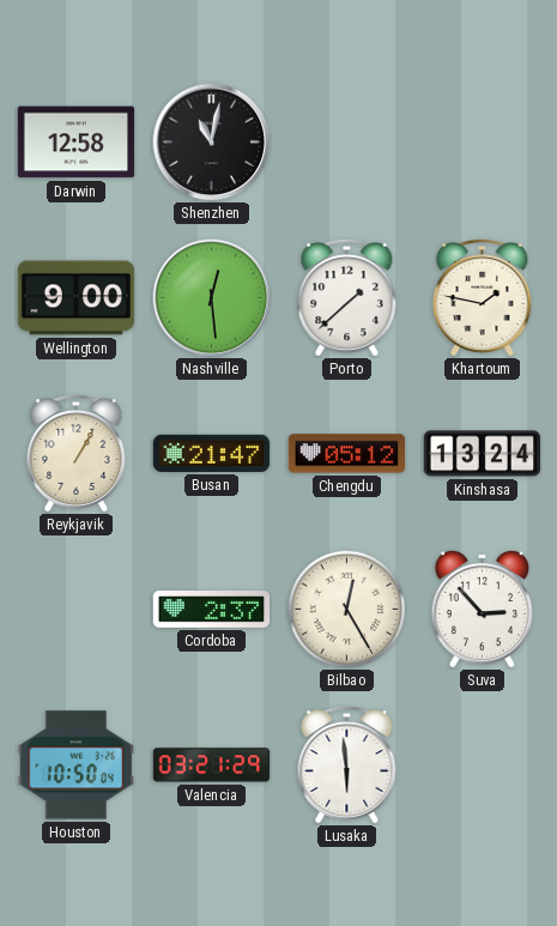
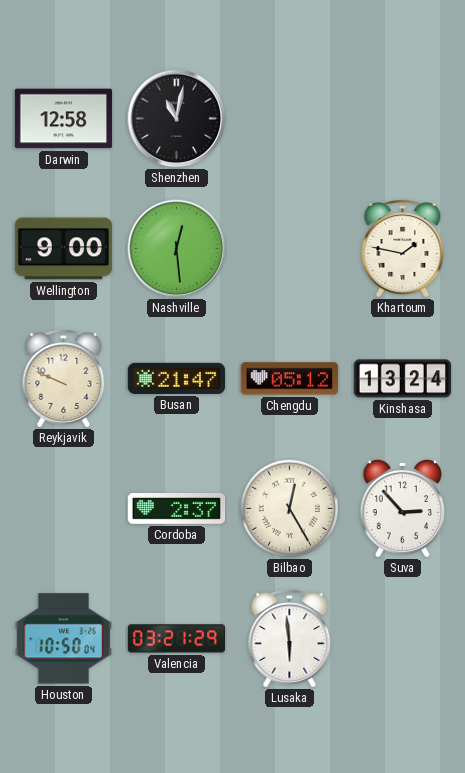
Porto: 1:38 -> none
Reykjavik: 1:05 -> 9:49
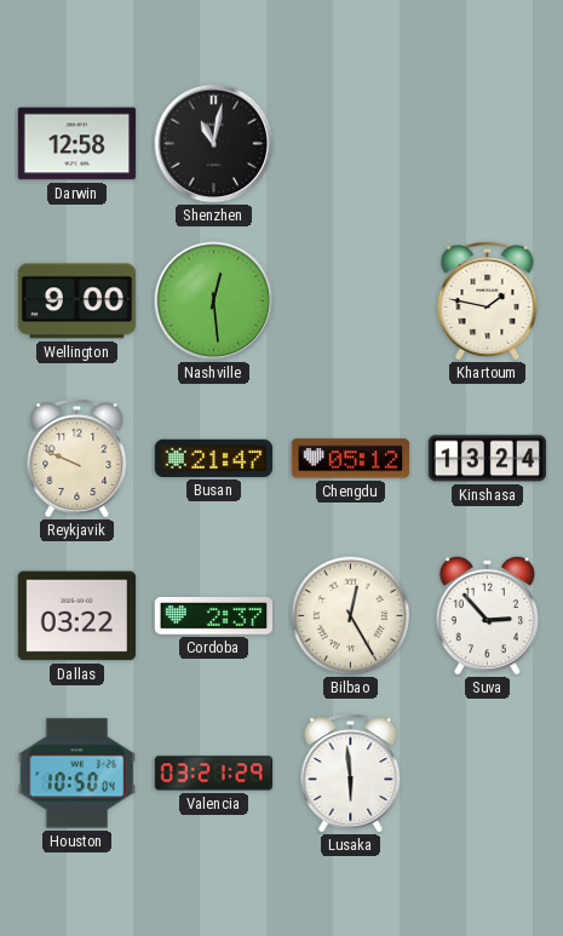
Dallas: none -> 03:22
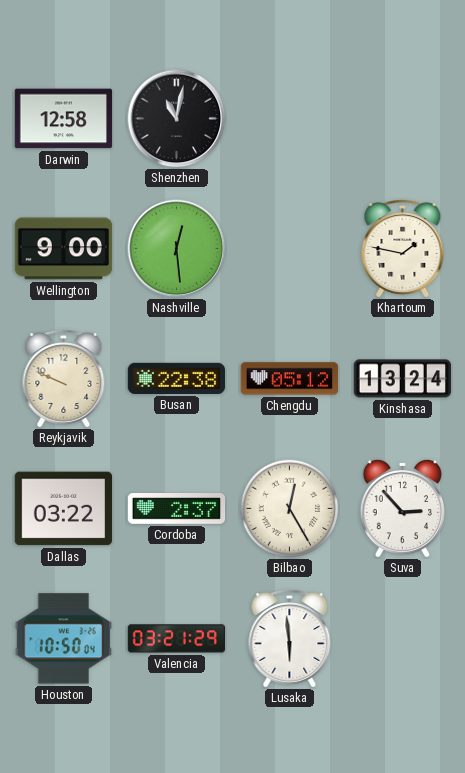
Busan: 21:47 -> 22:38
